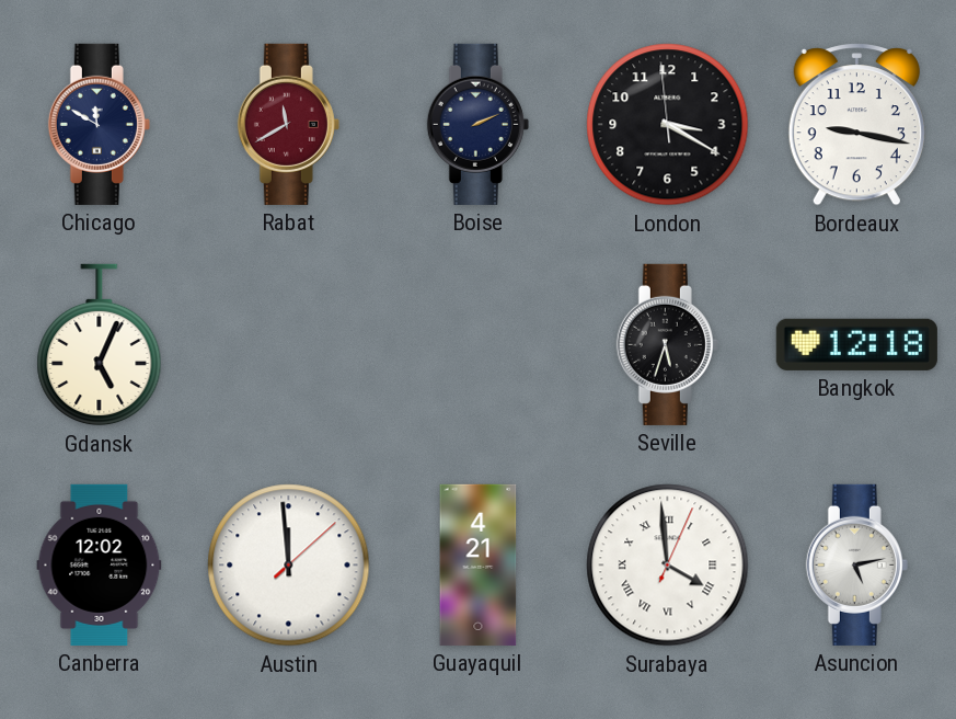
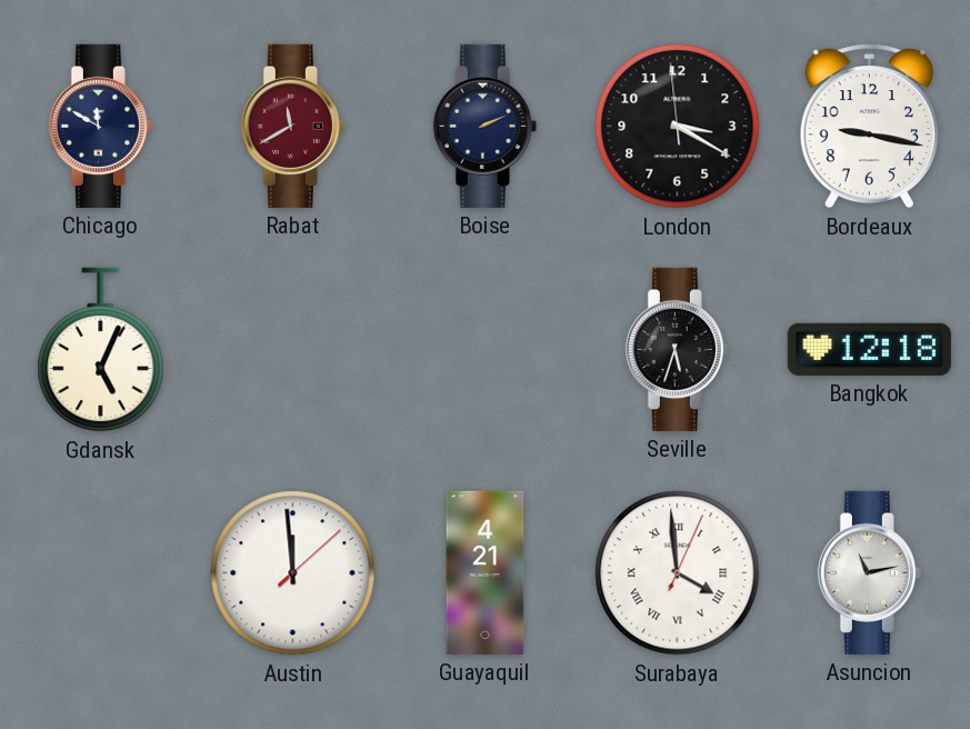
Canberra: 12:02 -> none
Asuncion: 5:13 -> 11:13
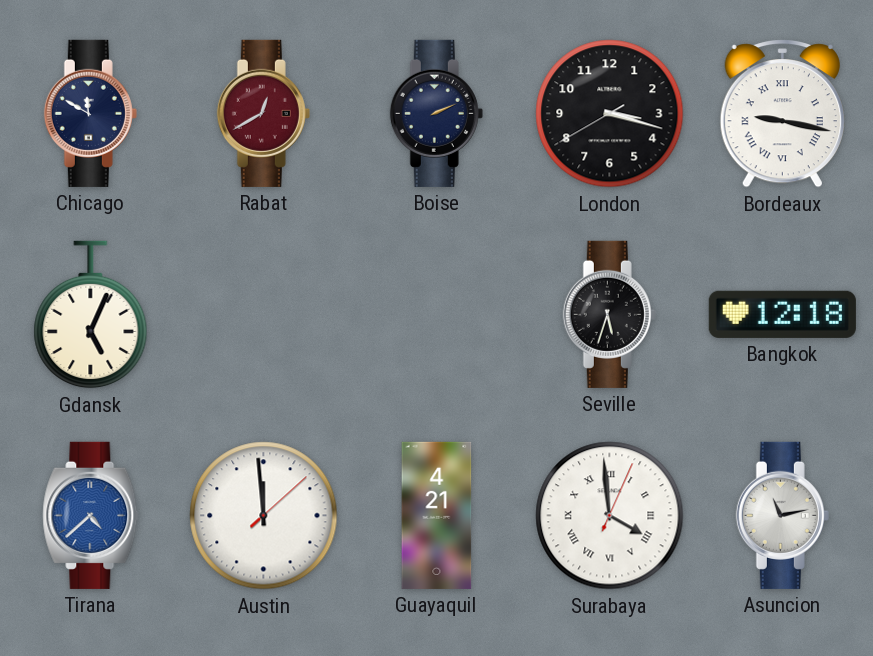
Rabat: 11:40 -> 12:40
London: 3:19 -> 3:17
Bordeaux numerals: Arabic -> Roman
Tirana: none -> 4:38
